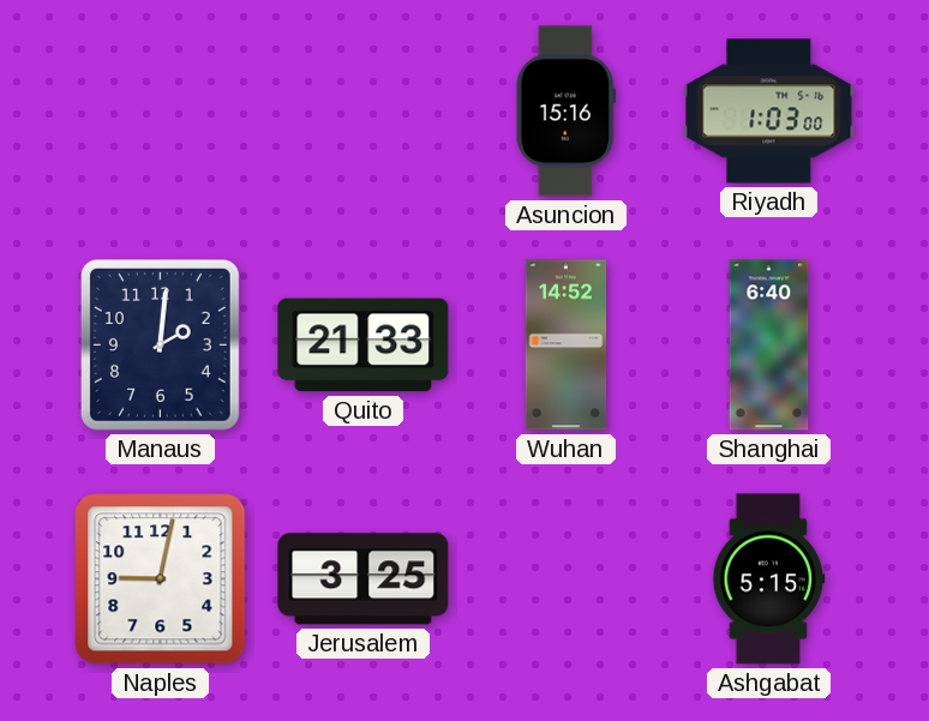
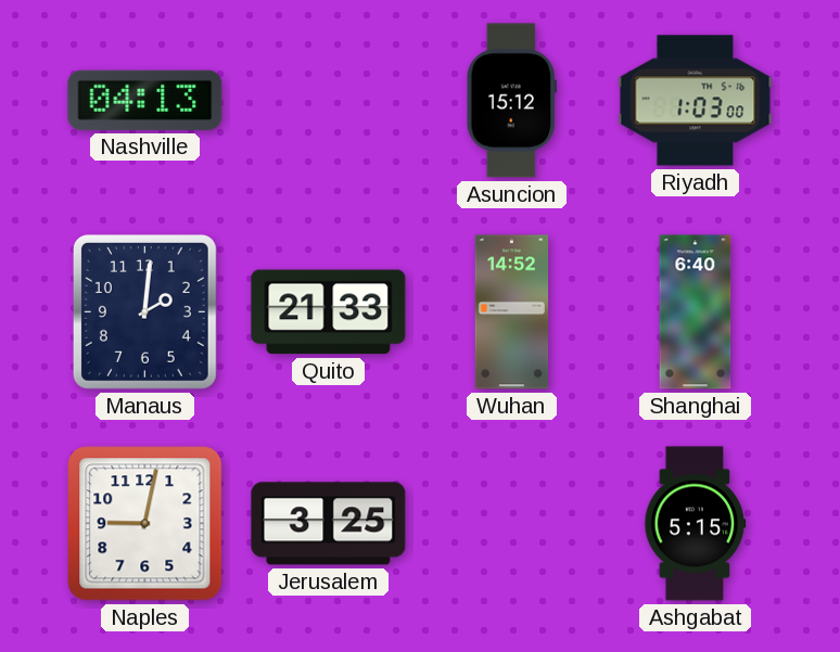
Nashville: none -> 04:13
Asuncion: 15:16 -> 15:12
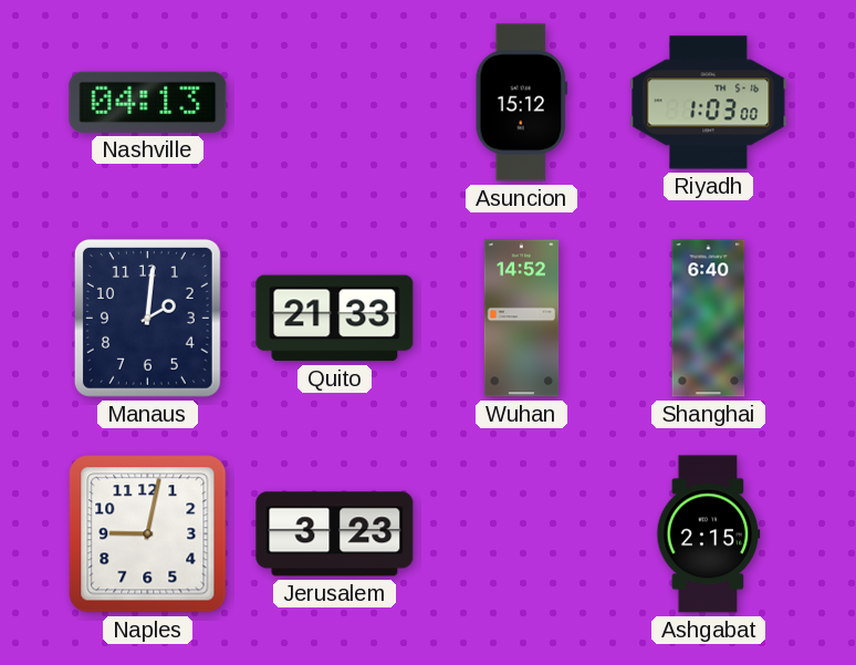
Jerusalem: 3:25 -> 3:23
Ashgabat: 5:15 -> 2:15
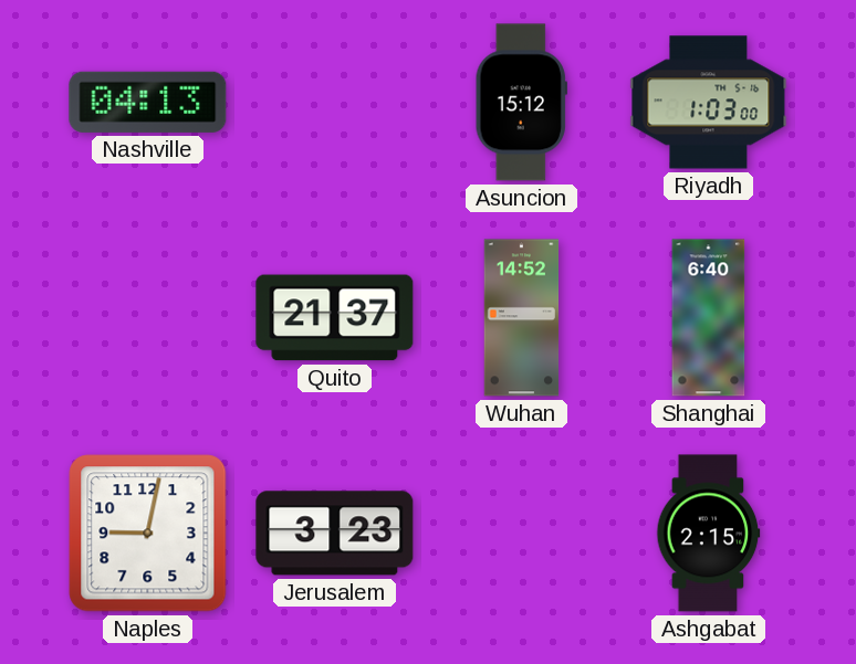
Manaus: 2:01 -> none
Quito: 21:33 -> 21:37
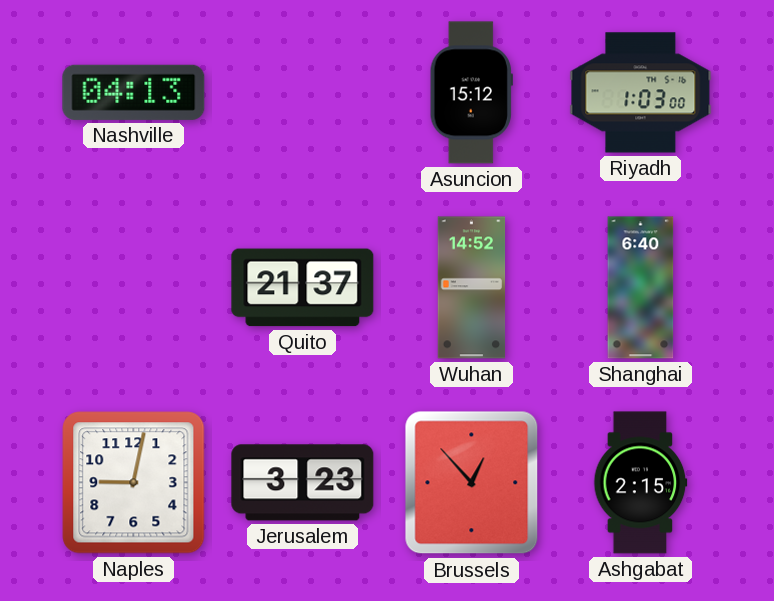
Brussels: none -> 12:53
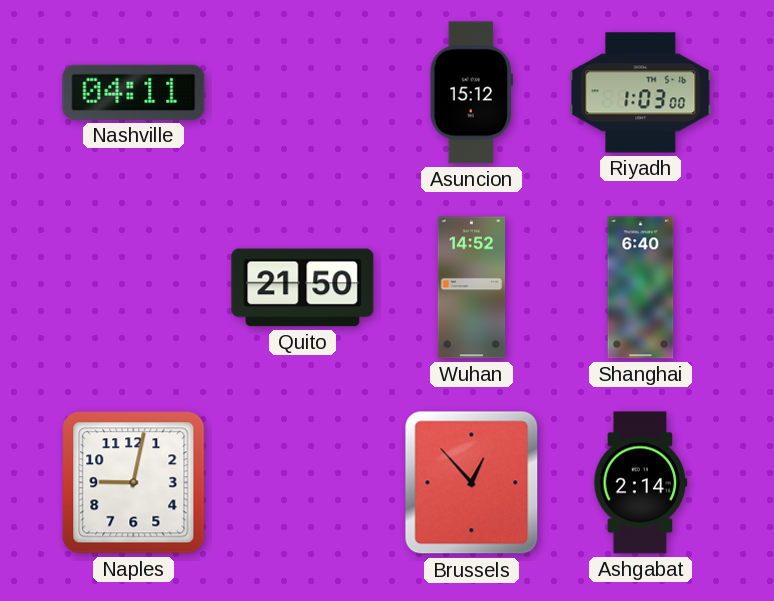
Nashville: 04:13 -> 04:11
Quito: 21:37 -> 21:50
Jerusalem: 3:23 -> none
Ashgabat: 2:15 -> 2:14
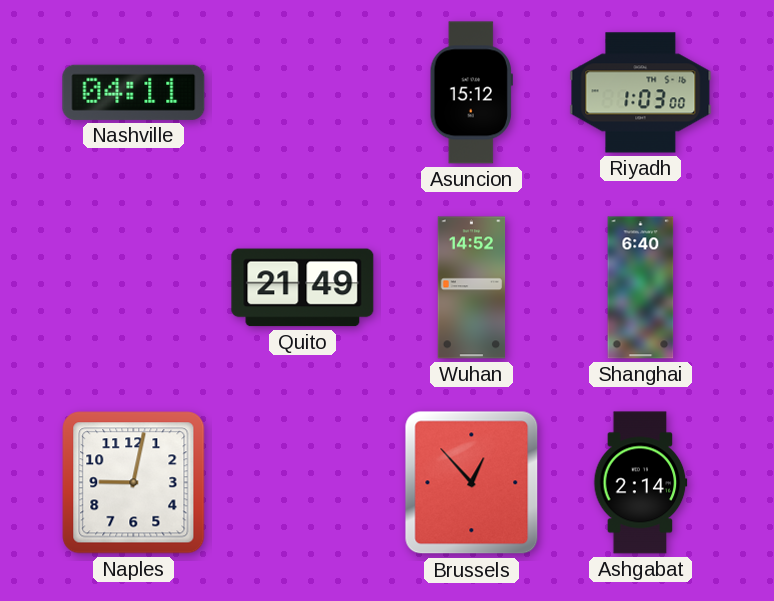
Quito: 21:50 -> 21:49
